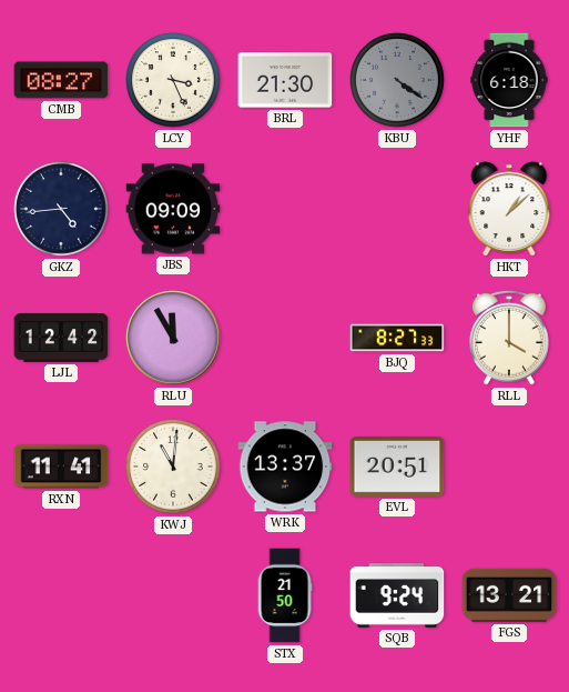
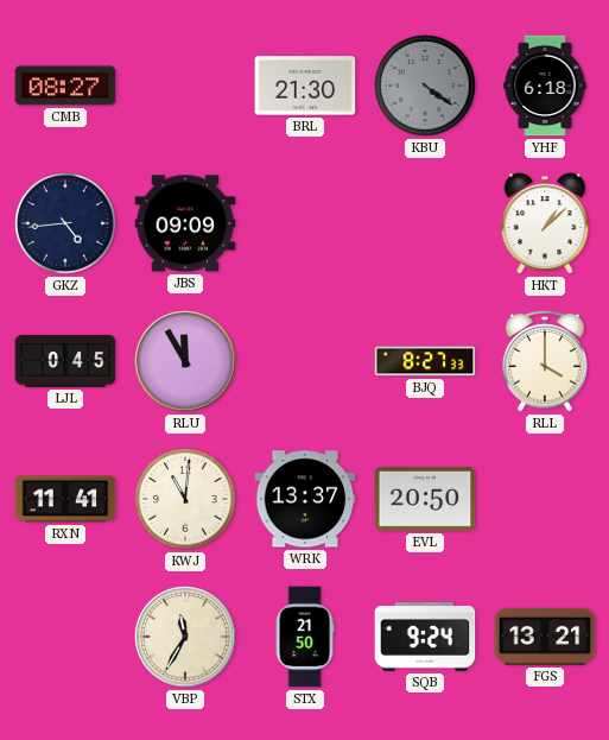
LCY: 3:26 -> none
LJL: 12:42 -> 0:45
EVL: 20:51 -> 20:50
VBP: none -> 11:35
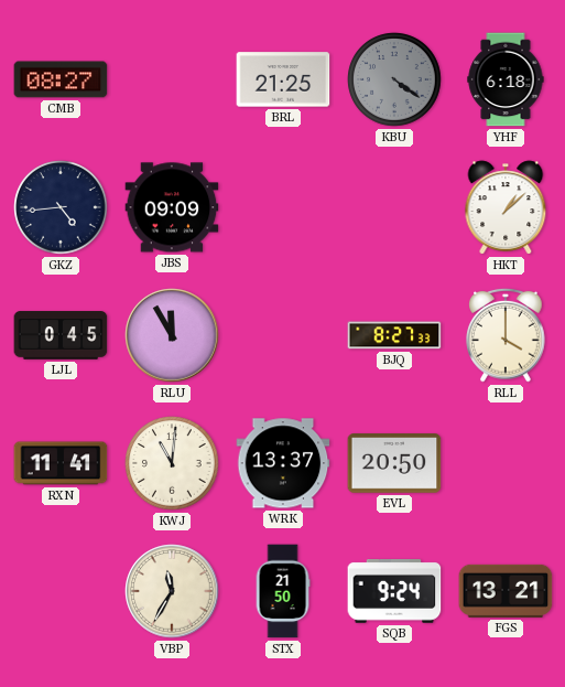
BRL: 21:30 -> 21:25
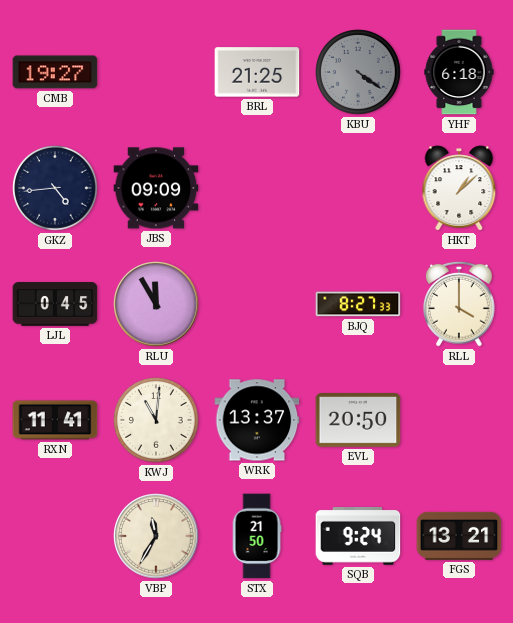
CMB: 08:27 -> 19:27
